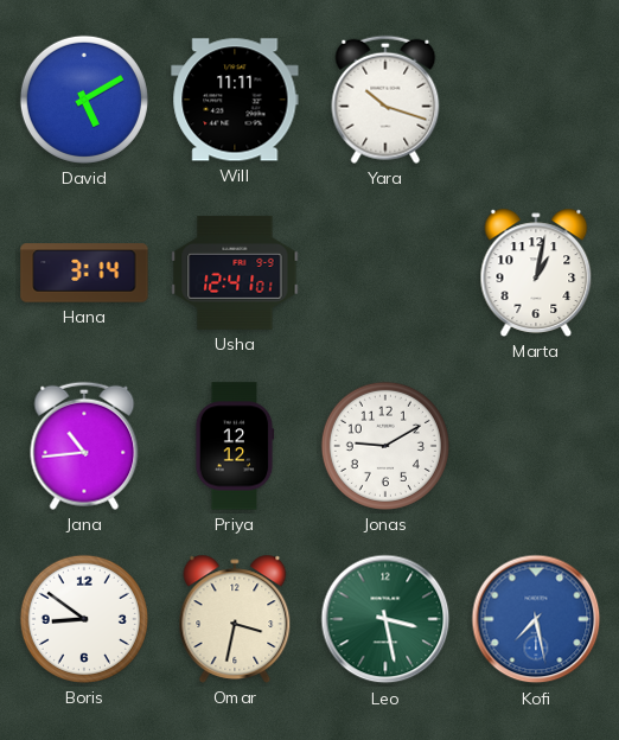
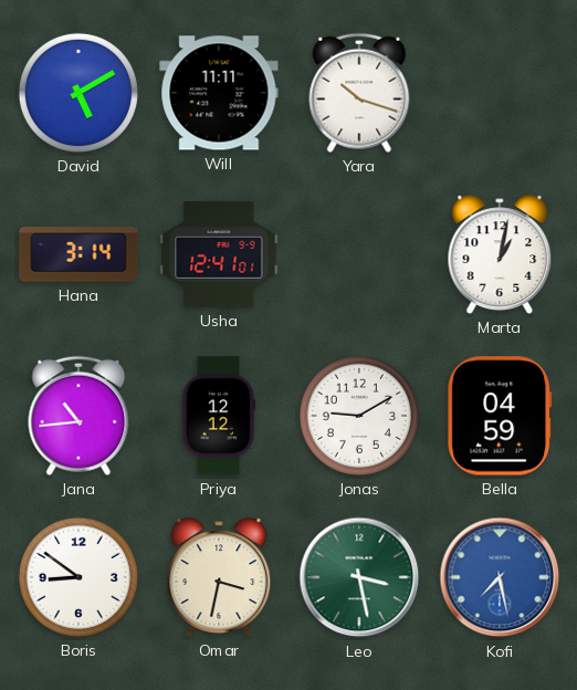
Bella: none -> 04:59
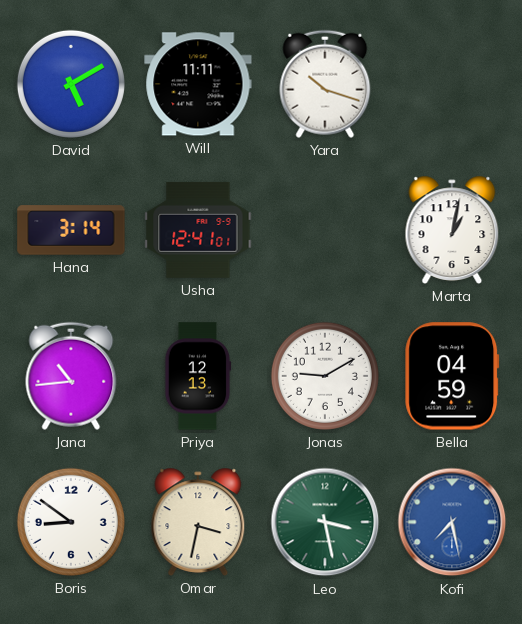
Priya: 12:12 -> 12:13
